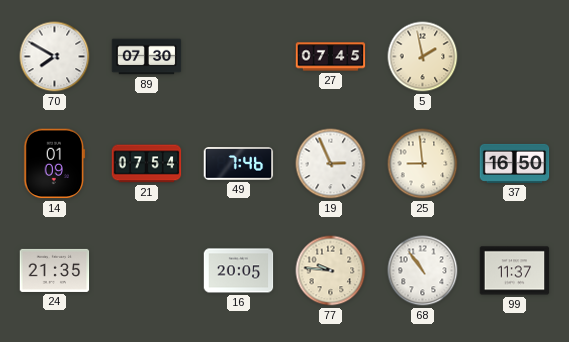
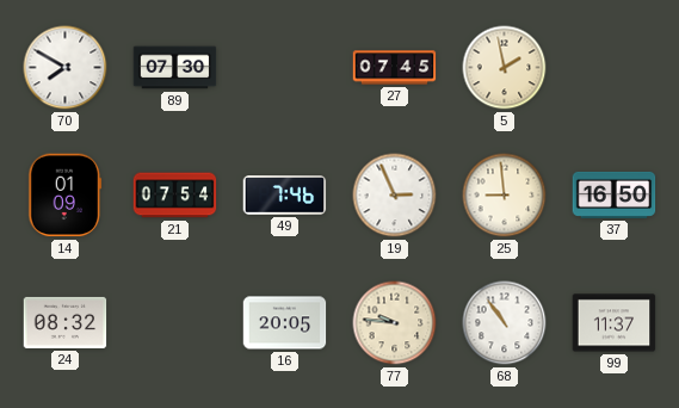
24: 21:35 -> 08:32
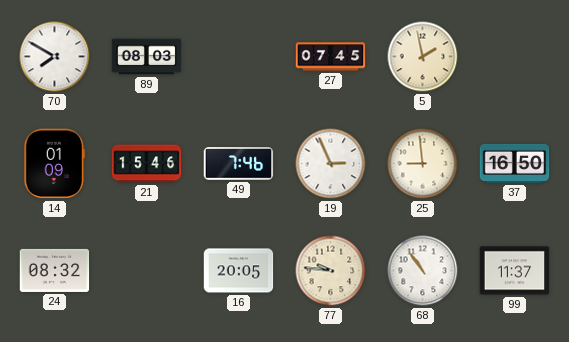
89: 07:30 -> 08:03
21: 07:54 -> 15:46
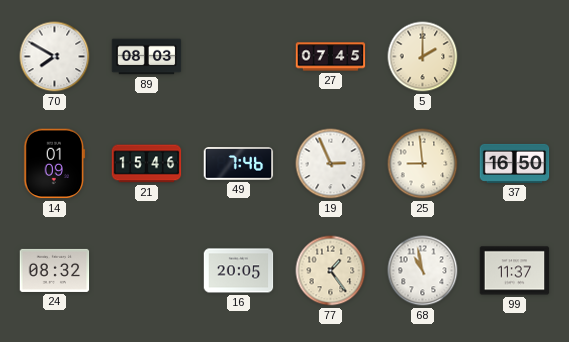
5: 1:58 -> 2:00
77: 9:46 -> 1:24
68: 10:54 -> 10:58
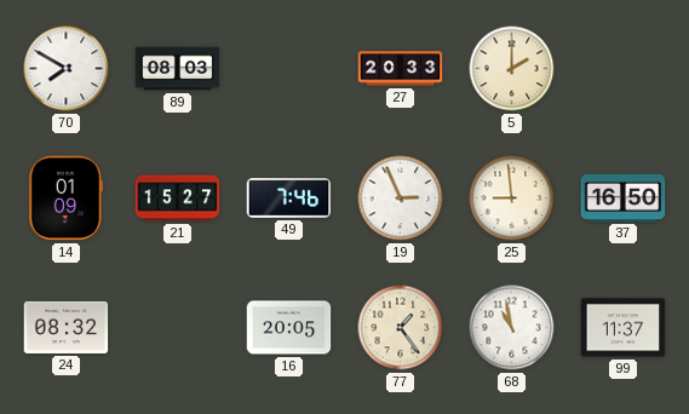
27: 07:45 -> 20:33
21: 15:46 -> 15:27
